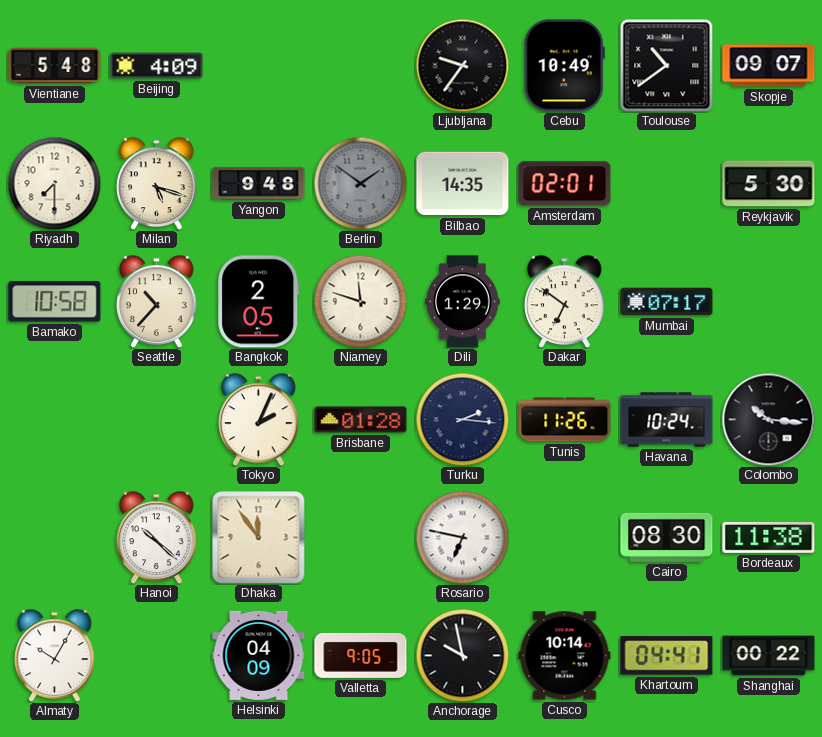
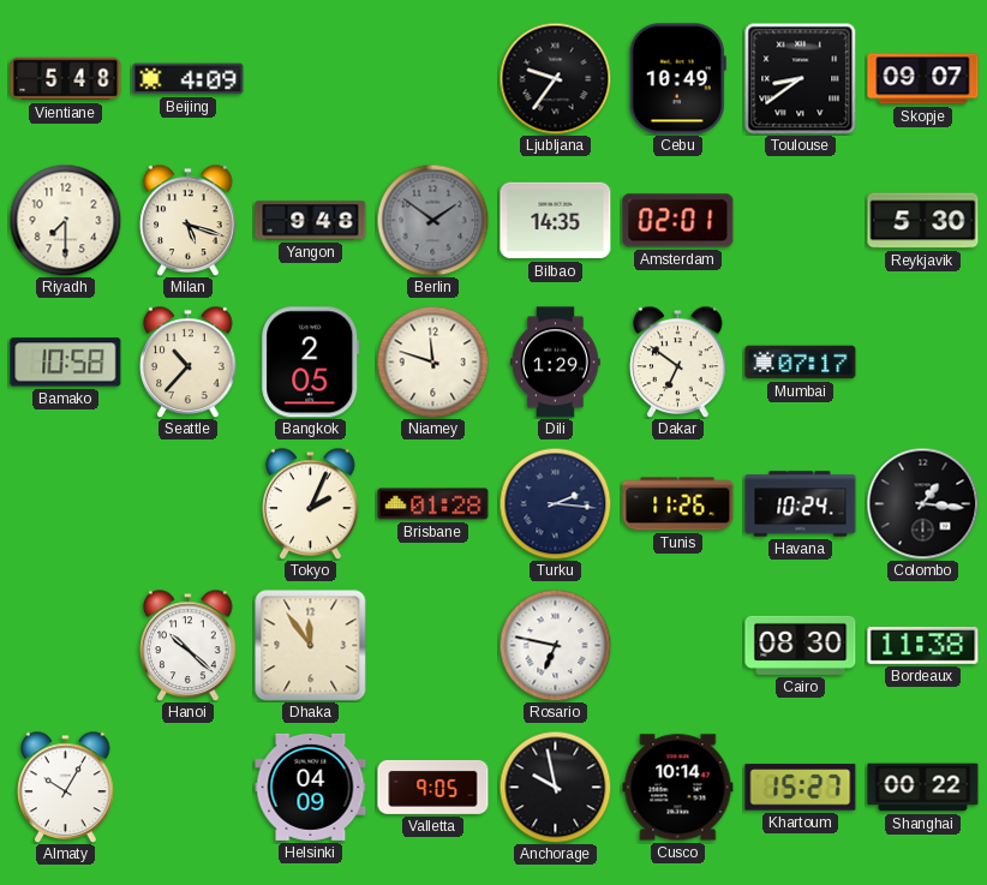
Toulouse: 10:39 -> 8:39
Colombo: 10:16 -> 1:16
Khartoum: 04:41 -> 15:27
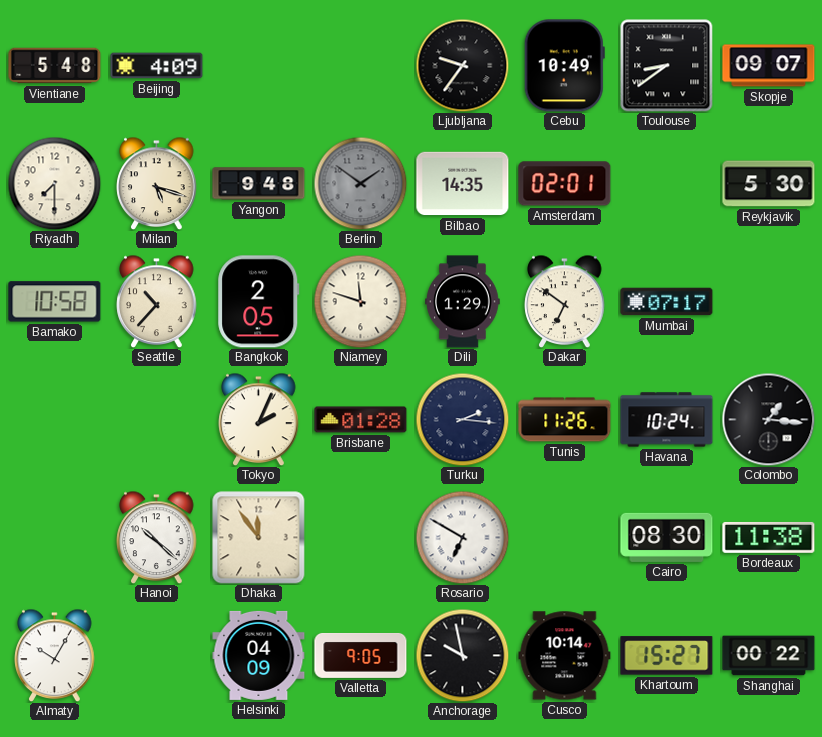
Rosario: 6:47 -> 6:50
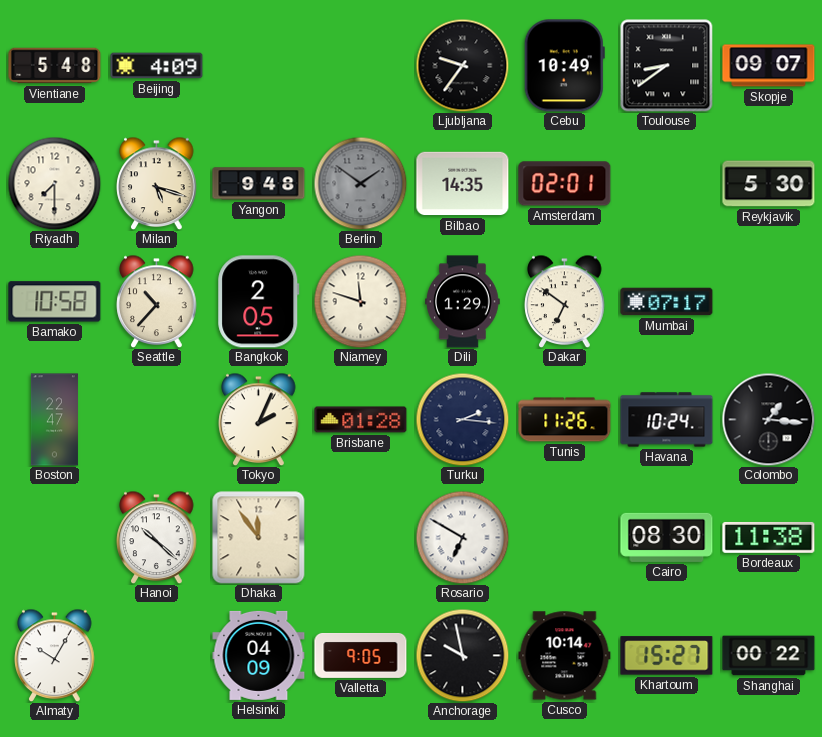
Boston: none -> 22:47
